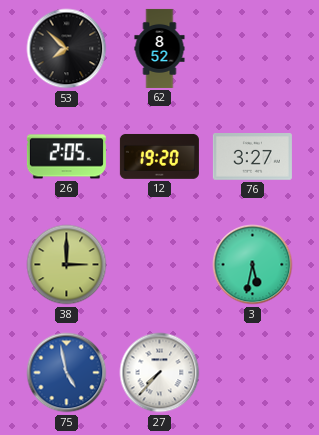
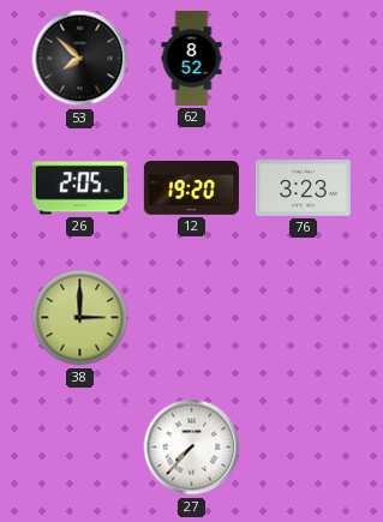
76: 3:27 -> 3:23
3: 5:32 -> none
75: 4:58 -> none
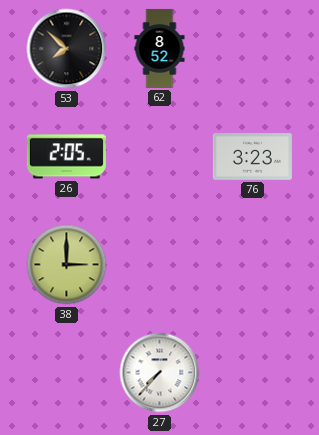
12: 19:20 -> none
